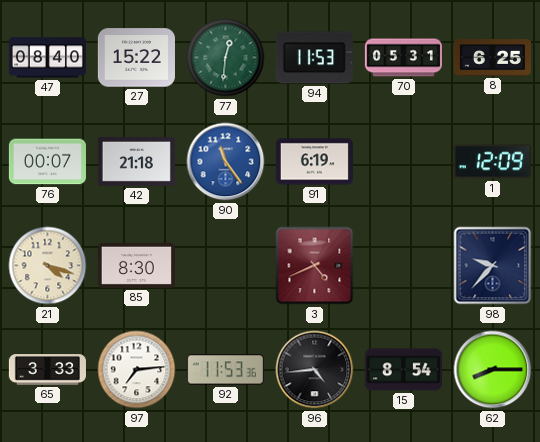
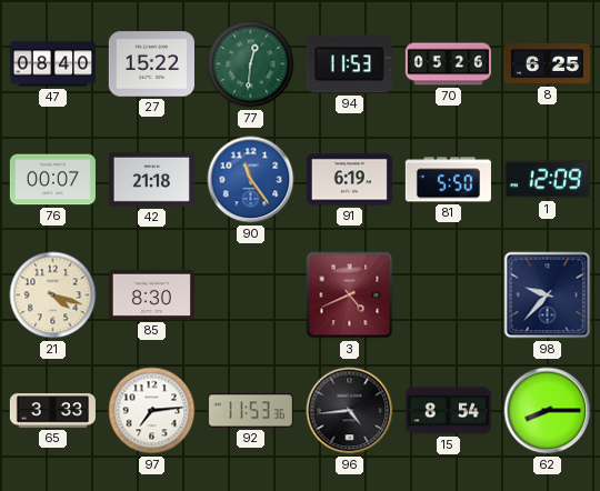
70: 05:31 -> 05:26
81: none -> 5:50
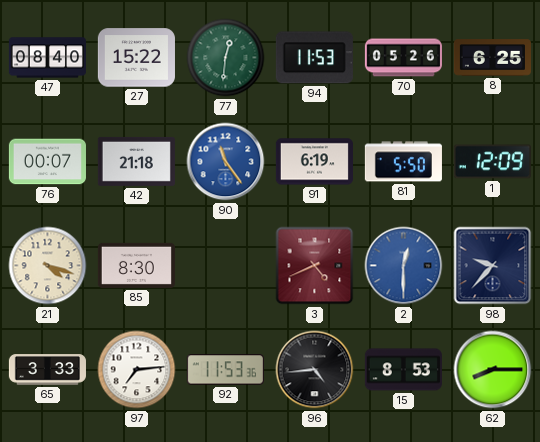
2: none -> 12:30
15: 8:54 -> 8:53
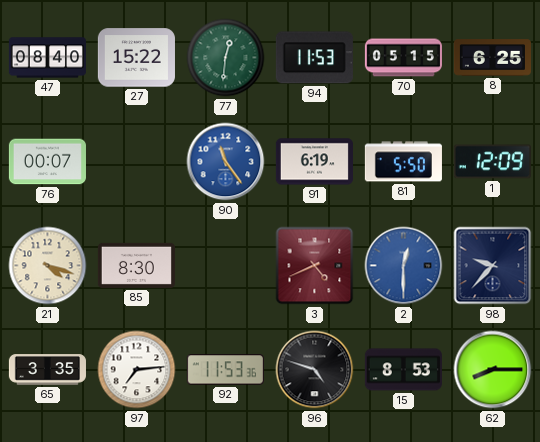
70: 05:26 -> 05:15
42: 21:18 -> none
65: 3:33 -> 3:35
96: 4:44 -> 4:48
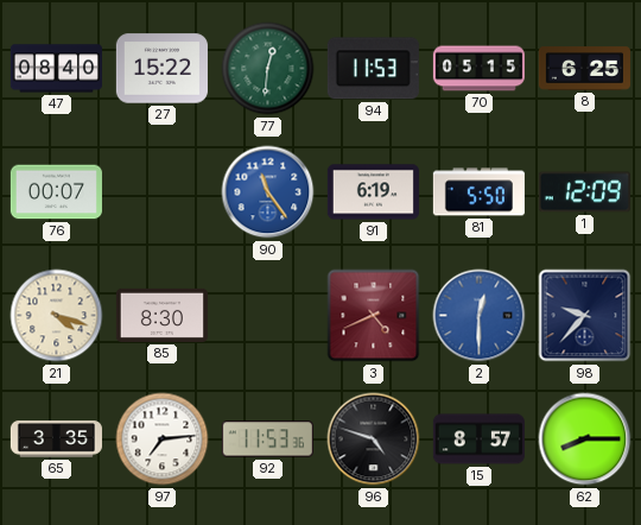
15: 8:53 -> 8:57
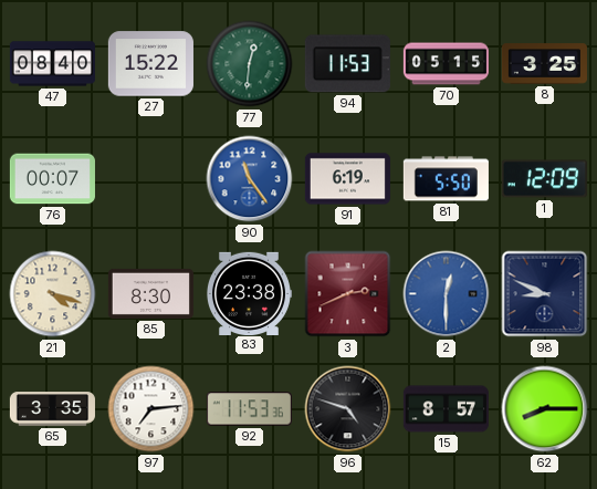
8: 6:25 -> 3:25
83: none -> 23:38
3: 4:41 -> 2:41
98: 9:37 -> 8:49
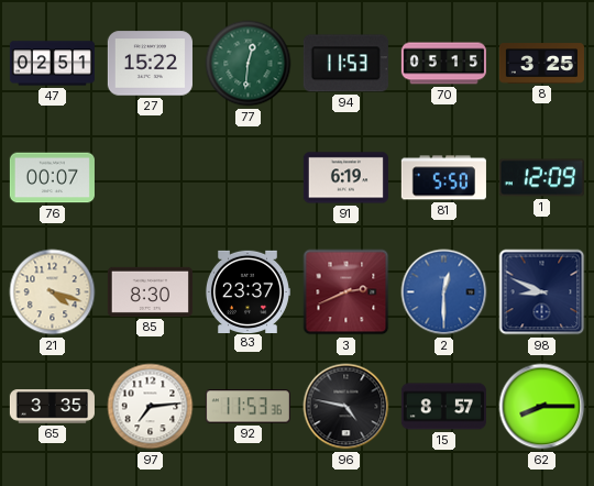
47: 08:40 -> 02:51
90: 11:24 -> none
83: 23:38 -> 23:37
96: 4:48 -> 4:47
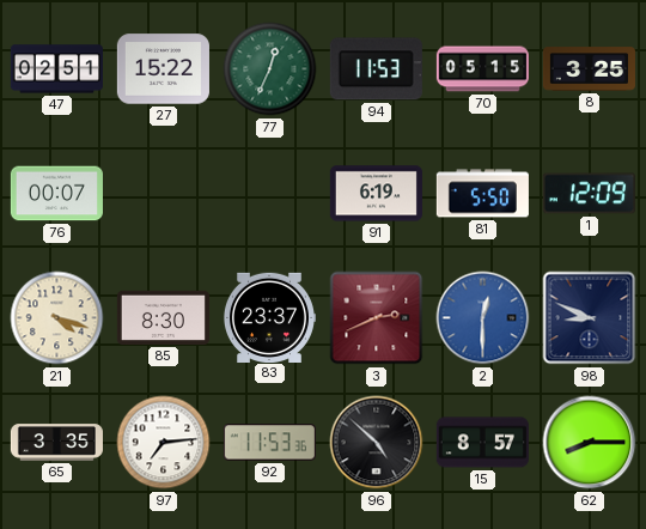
77: 12:31 -> 12:34
96: 4:47 -> 4:52
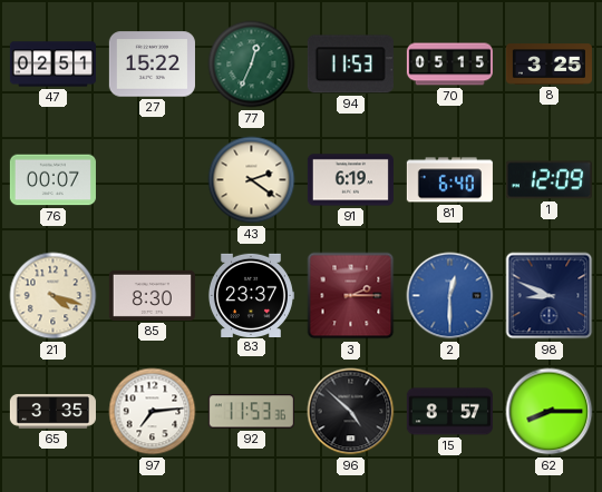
43: none -> 2:21
81: 5:50 -> 6:40
3: 2:41 -> 2:15
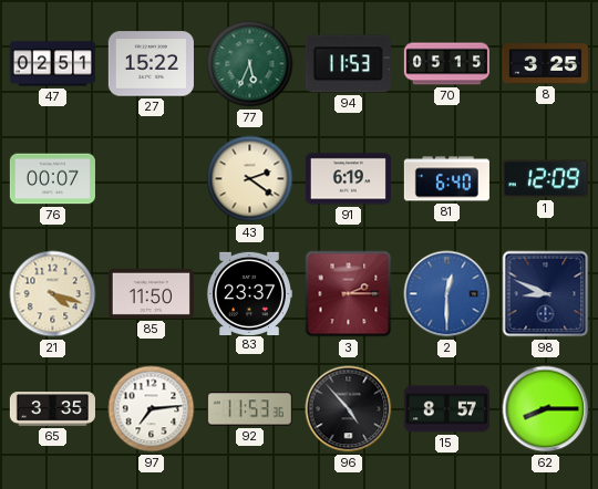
77: 12:34 -> 5:34
85: 8:30 -> 11:50
96: 4:52 -> 4:53
